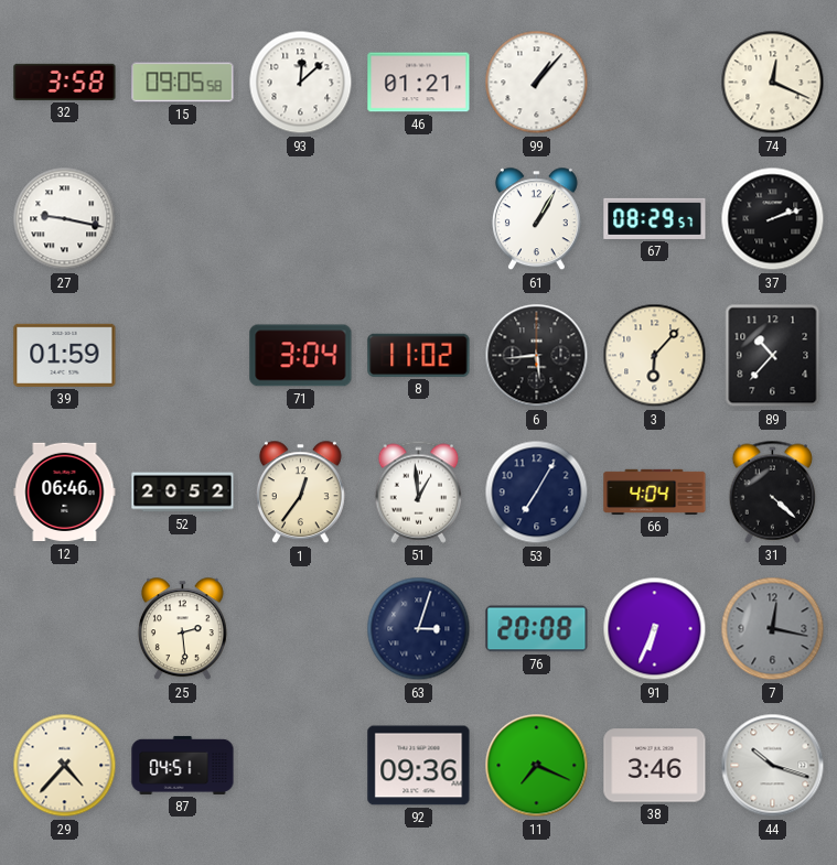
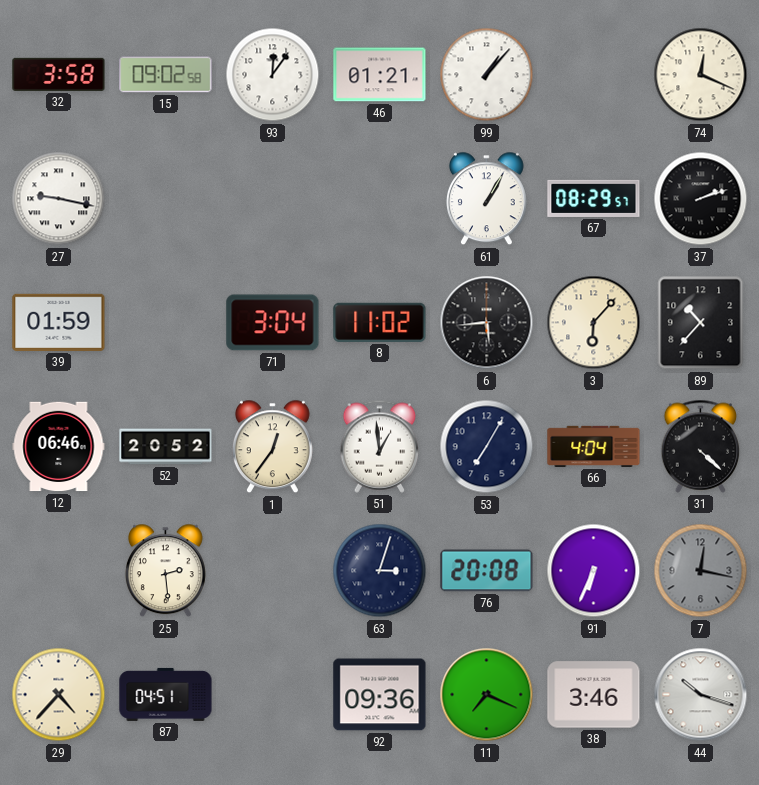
15: 09:05 -> 09:02
93: 12:08 -> 12:06
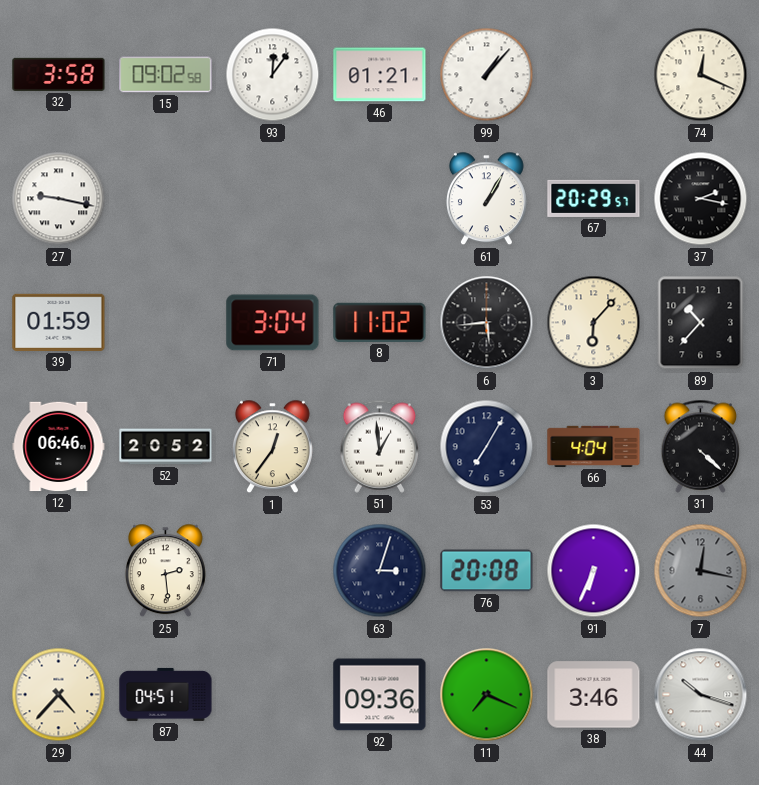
67: 08:29 -> 20:29
37: 2:12 -> 2:17
